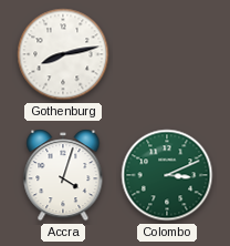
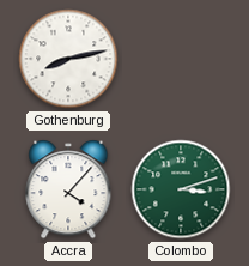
Accra: 4:03 -> 4:07
Colombo: 3:11 -> 3:12
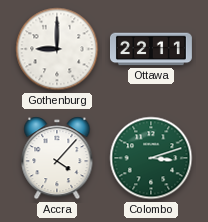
Gothenburg: 8:13 -> 9:00
Ottawa: none -> 22:11
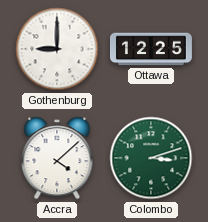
Ottawa: 22:11 -> 12:25
Accra: 4:07 -> 4:08
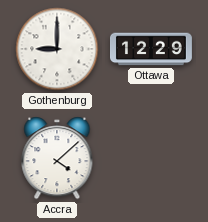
Ottawa: 12:25 -> 12:29
Colombo: 3:12 -> none
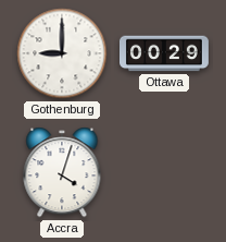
Ottawa: 12:29 -> 00:29
Accra: 4:08 -> 4:03
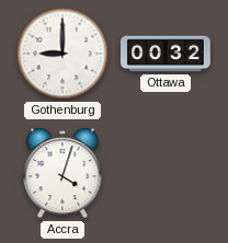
Ottawa: 00:29 -> 00:32
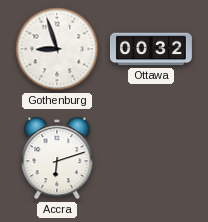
Gothenburg: 9:00 -> 8:57
Accra: 4:03 -> 6:12
